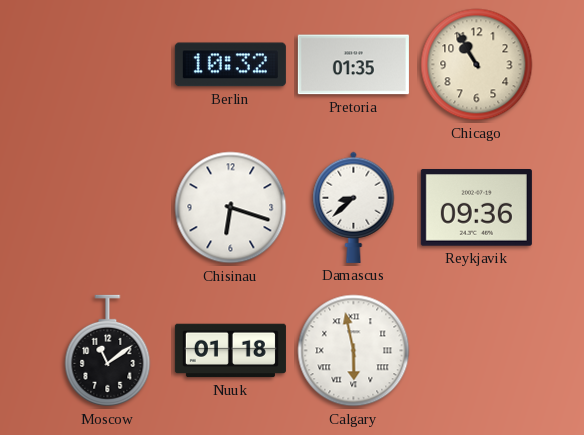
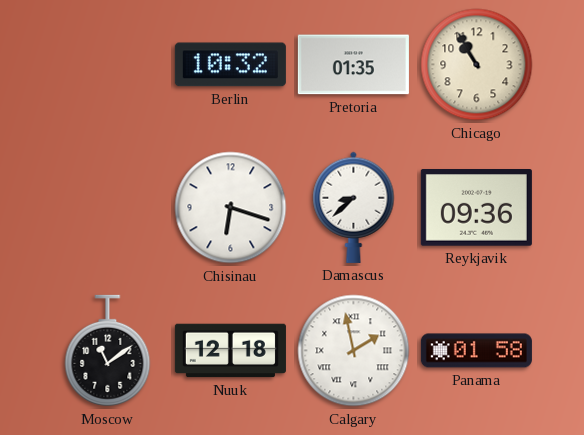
Nuuk: 01:18 -> 12:18
Calgary: 5:58 -> 1:58
Panama: none -> 01:58
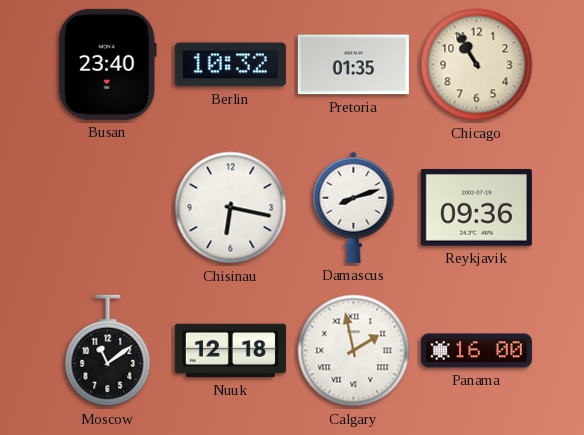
Busan: none -> 23:40
Chisinau: 6:18 -> 6:17
Damascus: 8:38 -> 8:12
Panama: 01:58 -> 16:00
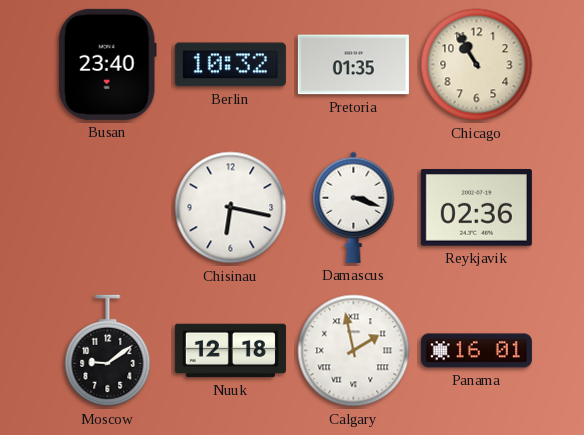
Damascus: 8:12 -> 3:18
Reykjavik: 09:36 -> 02:36
Moscow: 11:09 -> 9:09
Panama: 16:00 -> 16:01
